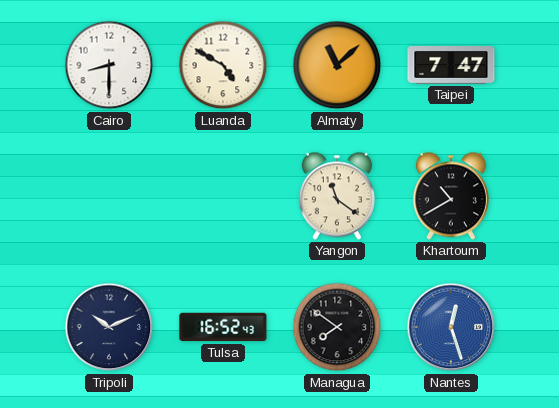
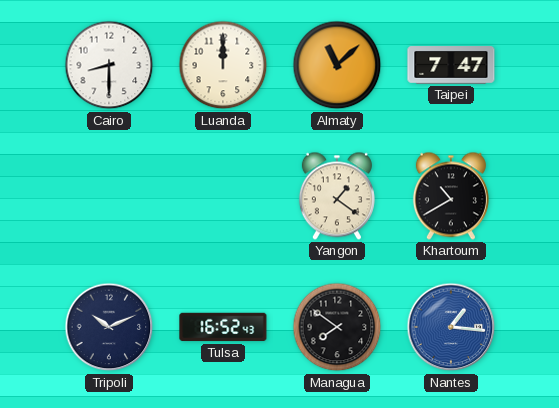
Luanda: 4:50 -> 12:00
Yangon: 11:21 -> 1:21
Nantes: 12:27 -> 1:16
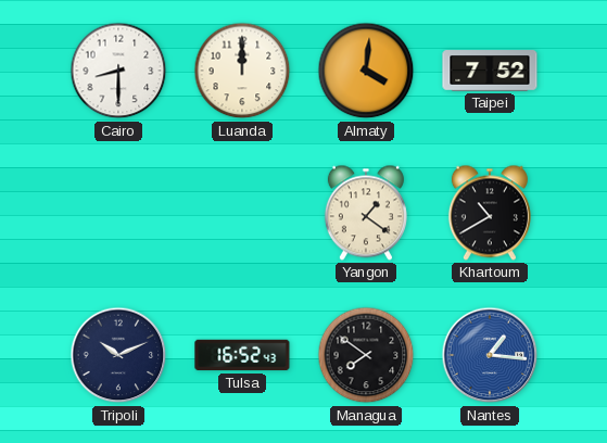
Almaty: 11:08 -> 4:01
Taipei: 7:47 -> 7:52
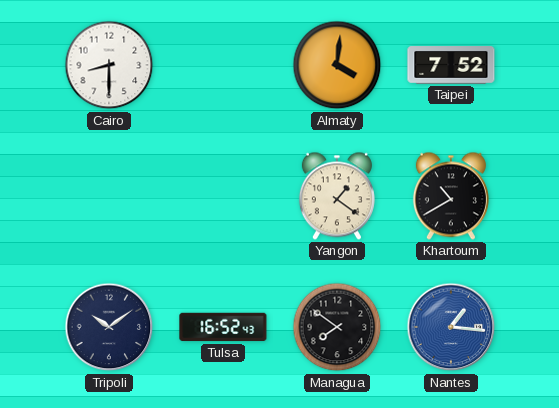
Luanda: 12:00 -> none
Tripoli: 10:11 -> 10:09
